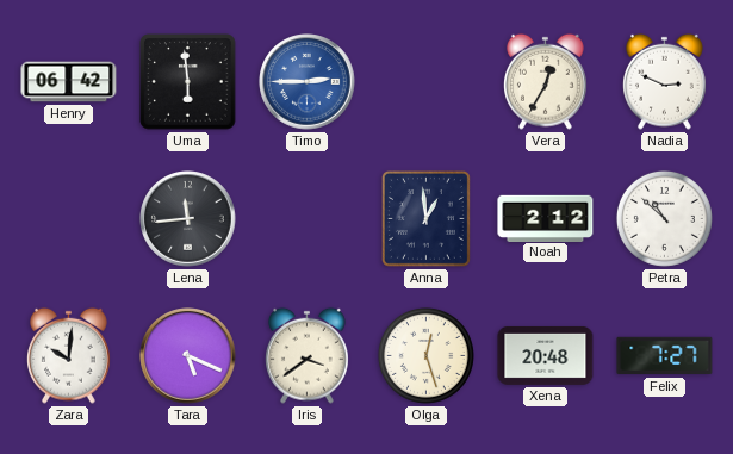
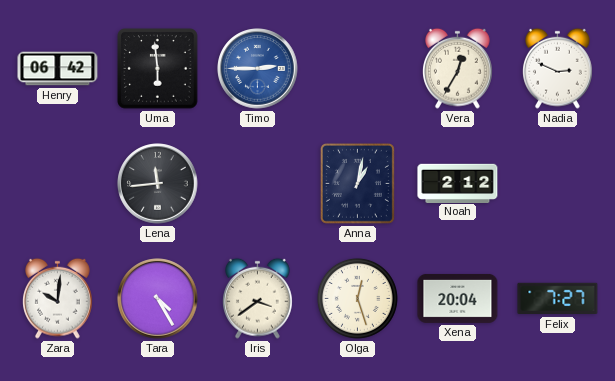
Anna: 12:59 -> 1:02
Petra: 10:52 -> none
Tara: 5:19 -> 4:25
Xena: 20:48 -> 20:04
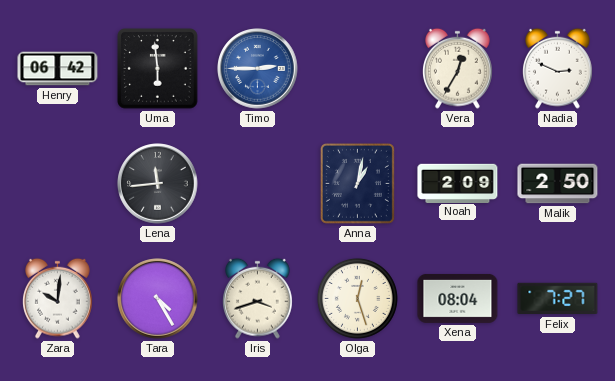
Noah: 2:12 -> 2:09
Malik: none -> 2:50
Iris: 3:39 -> 3:42
Xena: 20:04 -> 08:04
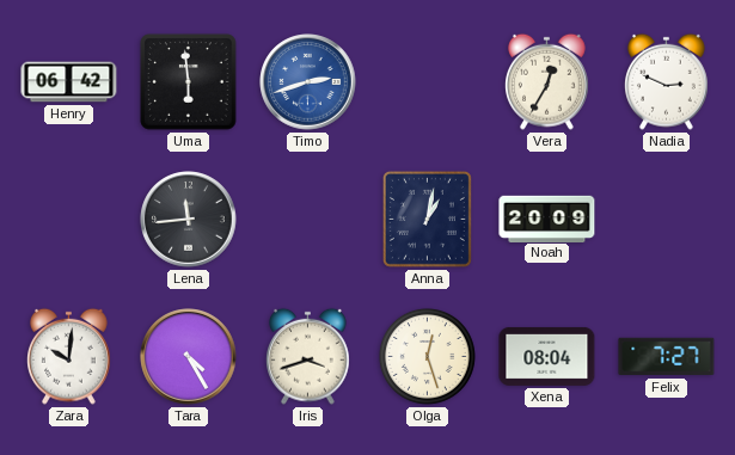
Timo: 2:45 -> 2:42
Noah: 2:09 -> 20:09
Malik: 2:50 -> none
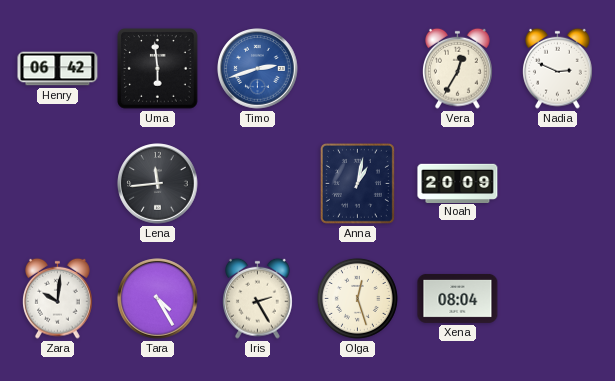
Iris: 3:42 -> 2:25
Felix: 7:27 -> none
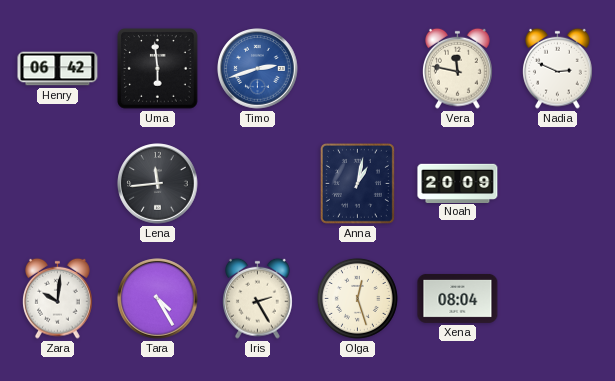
Vera: 12:35 -> 11:47
